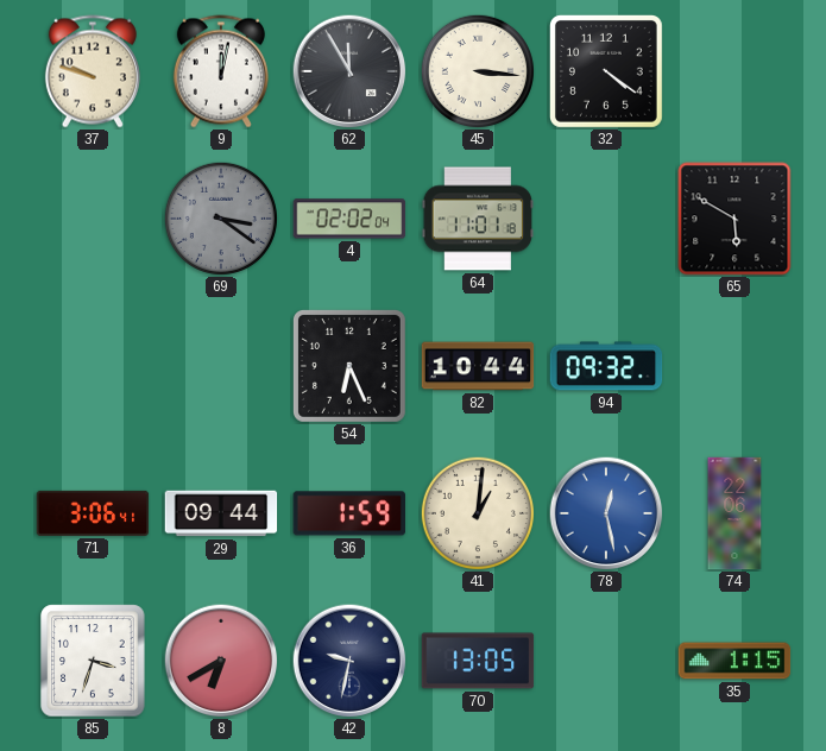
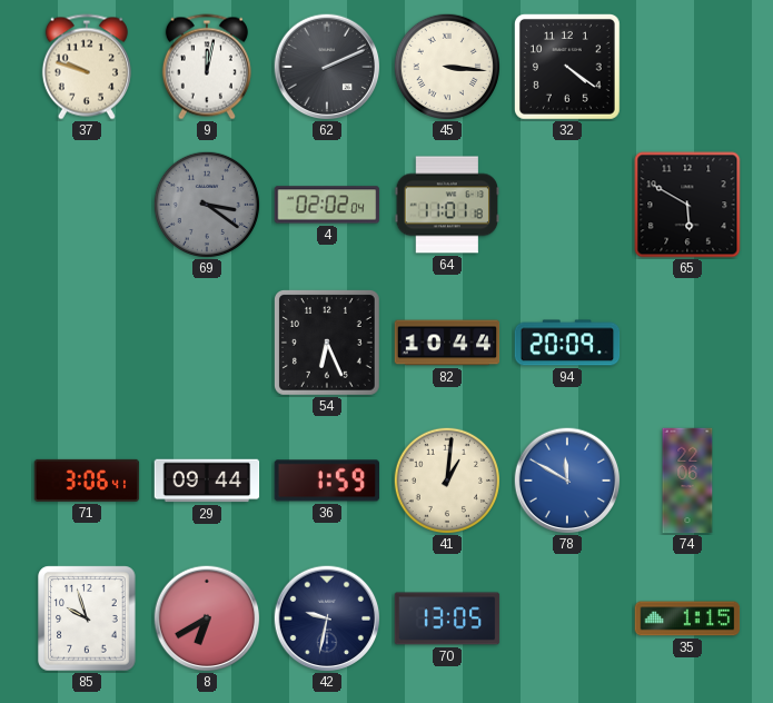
62: 11:55 -> 2:11
94: 09:32 -> 20:09
78: 12:28 -> 11:50
85: 3:33 -> 9:57
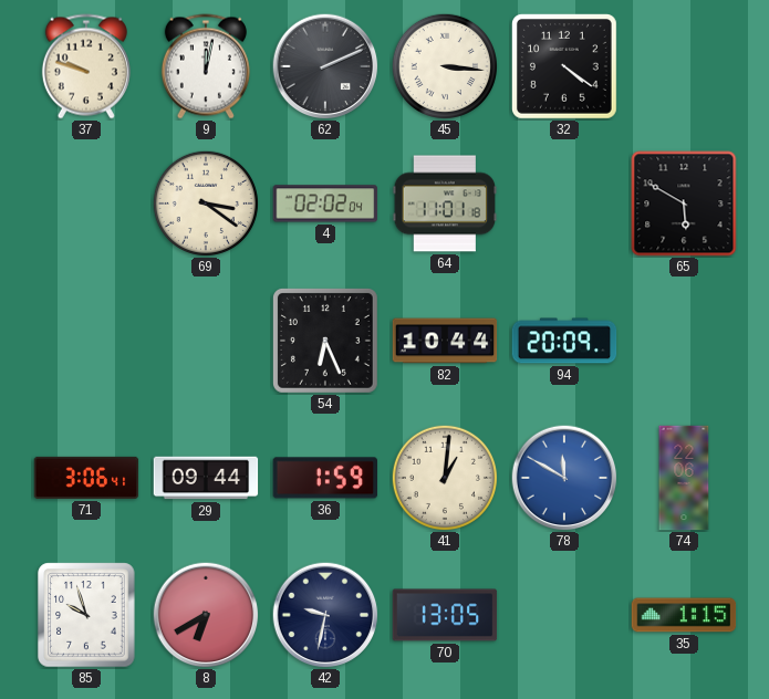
69 dial: grey -> cream
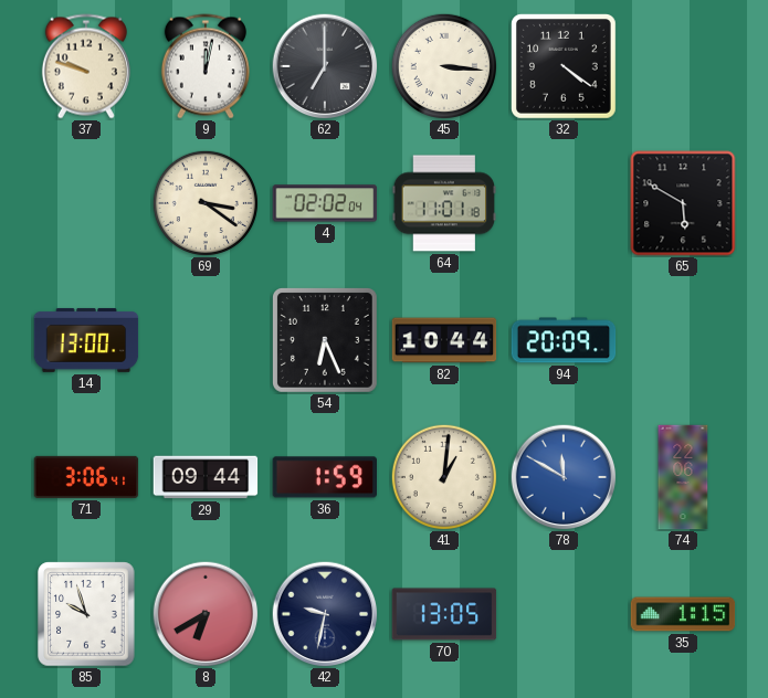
62: 2:11 -> 7:00
14: none -> 13:00
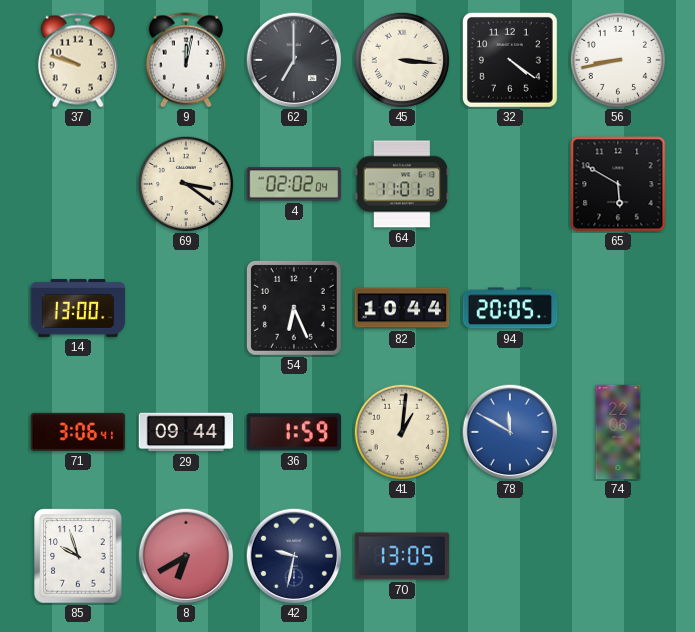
56: none -> 8:43
94: 20:09 -> 20:05
35: 1:15 -> none
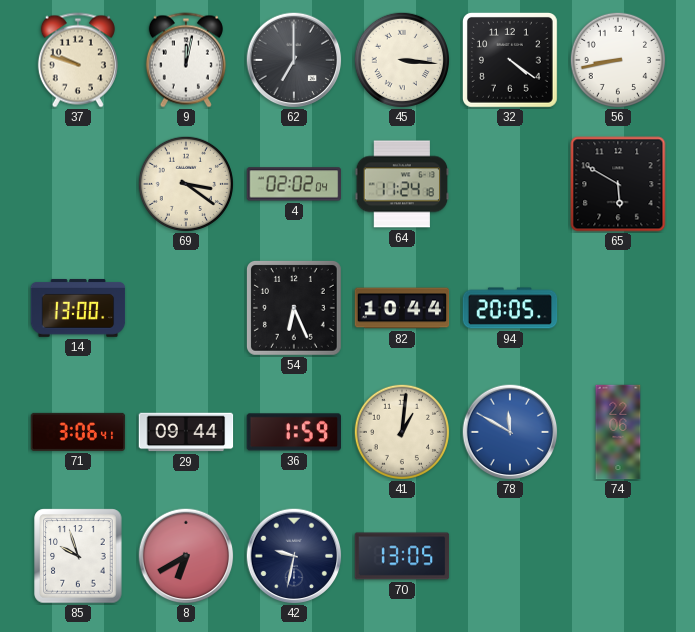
64: 11:01 -> 11:24
